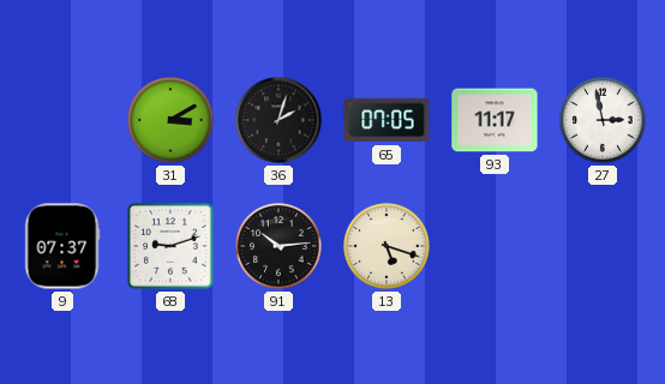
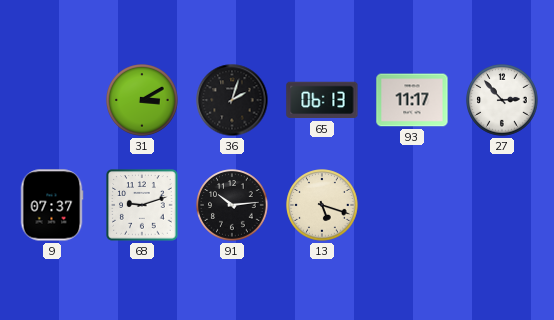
65: 07:05 -> 06:13
27: 2:58 -> 2:53
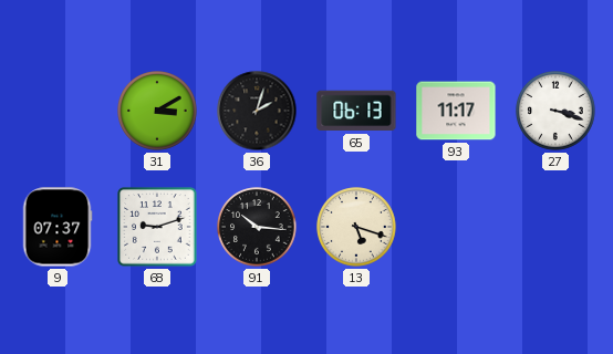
27: 2:53 -> 3:18
91: 10:14 -> 10:16
